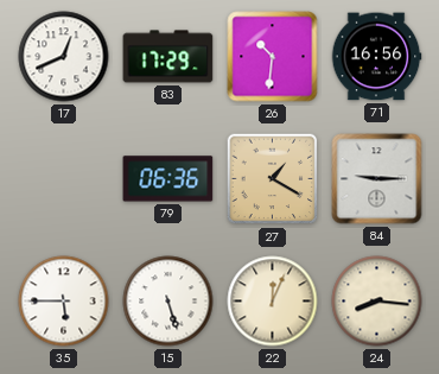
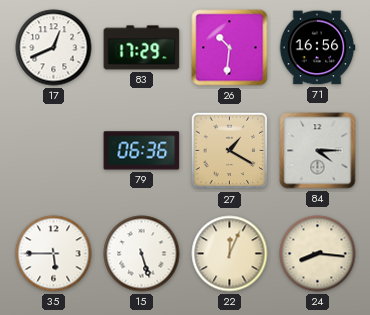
84: 9:15 -> 4:15
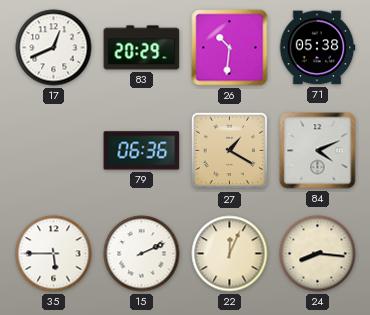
83: 17:29 -> 20:29
71: 16:56 -> 05:38
84: 4:15 -> 4:11
15: 5:27 -> 2:11
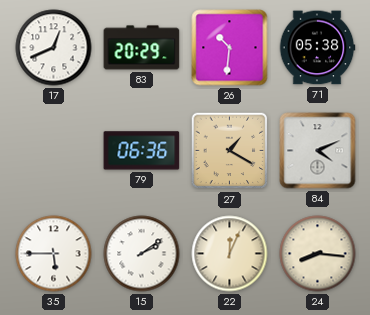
15: 2:11 -> 2:09
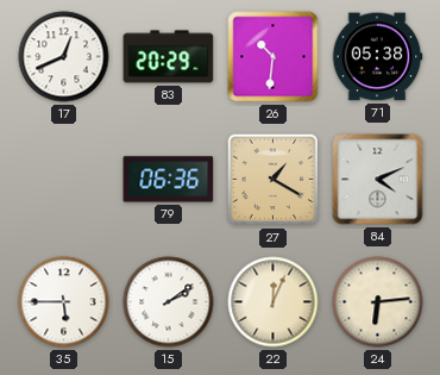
24: 8:16 -> 6:14
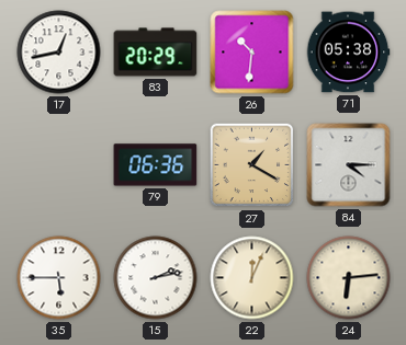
17: 12:41 -> 12:43
84: 4:11 -> 4:15
15: 2:09 -> 2:13
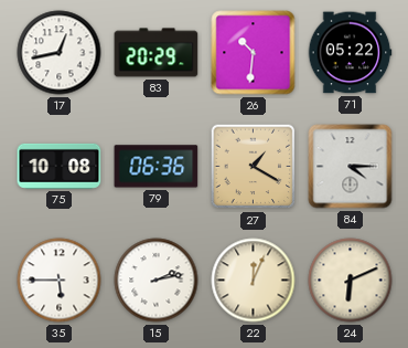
71: 05:38 -> 05:22
75: none -> 10:08
24: 6:14 -> 6:11
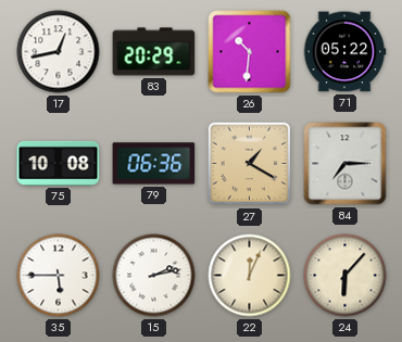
84: 4:15 -> 7:15
24: 6:11 -> 6:07
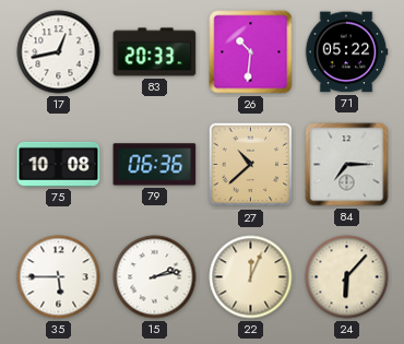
83: 20:29 -> 20:33
27: 1:20 -> 10:38
